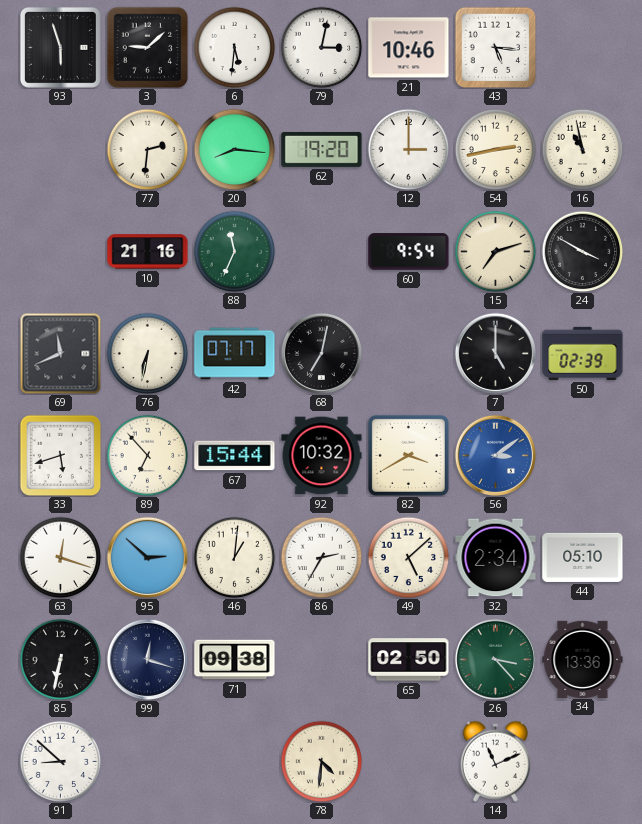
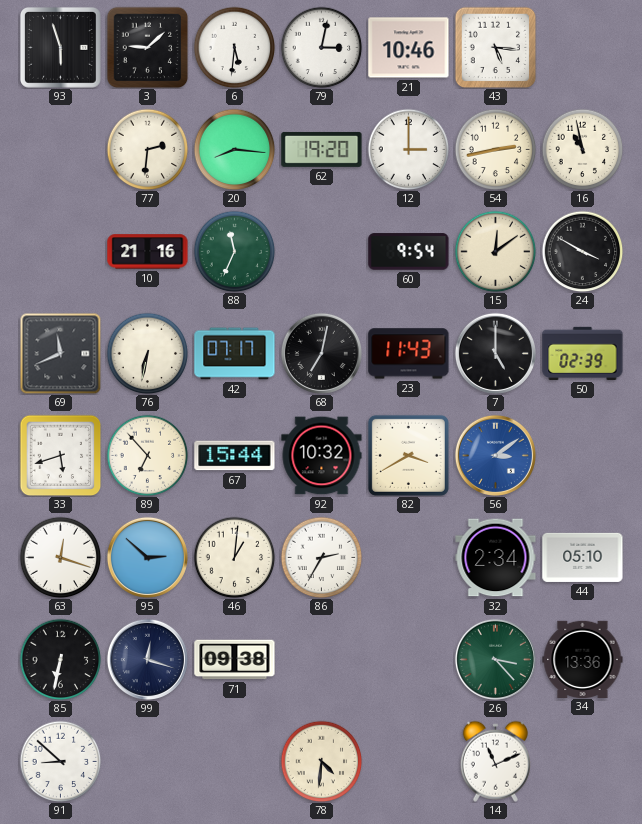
15: 7:12 -> 12:09
23: none -> 11:43
49: 5:08 -> none
65: 02:50 -> none
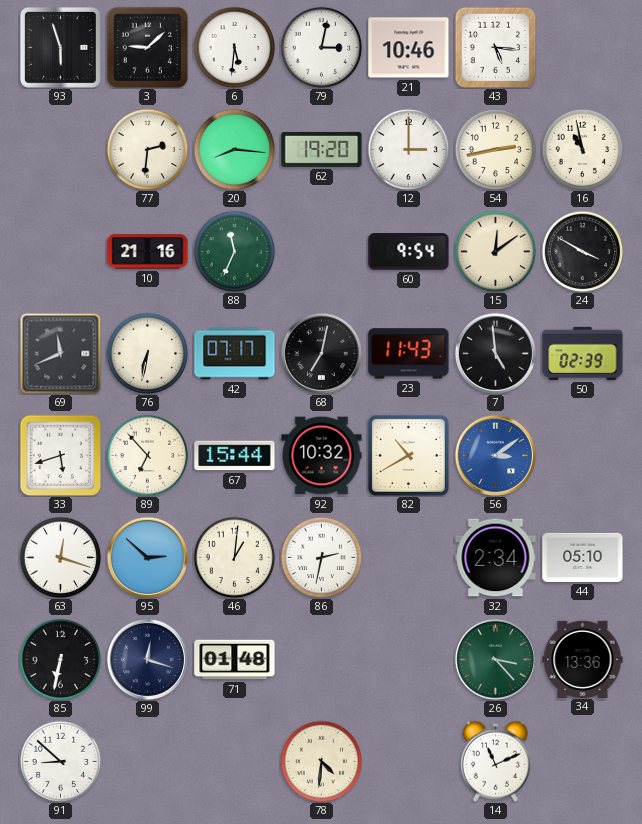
7: 5:00 -> 4:59
82: 3:40 -> 10:40
86: 2:35 -> 2:32
71: 09:38 -> 01:48
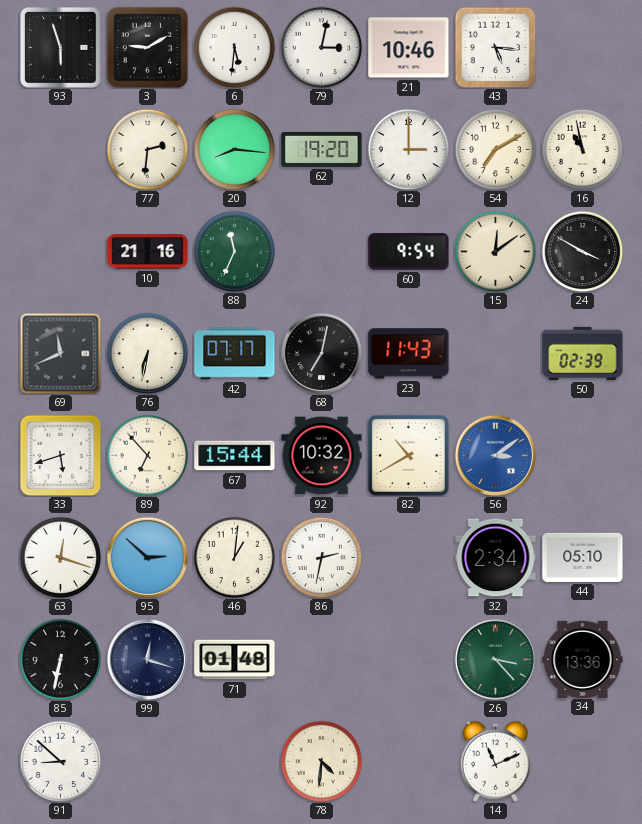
3: 9:08 -> 9:10
54: 2:43 -> 7:10
7: 4:59 -> none
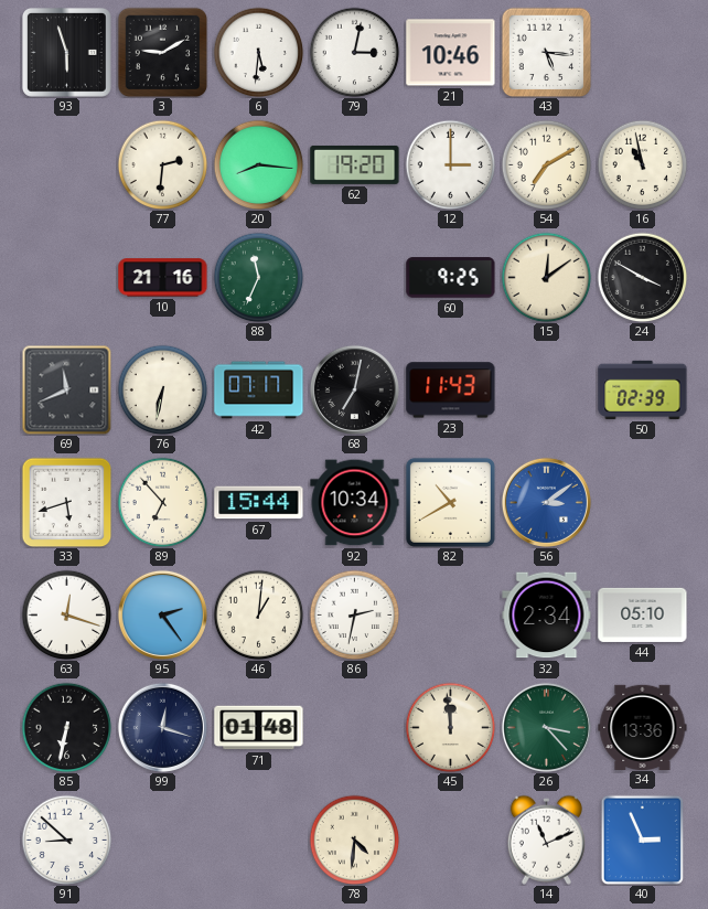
60: 9:54 -> 9:25
92: 10:32 -> 10:34
95: 2:52 -> 2:24
45: none -> 11:59
40: none -> 2:56
